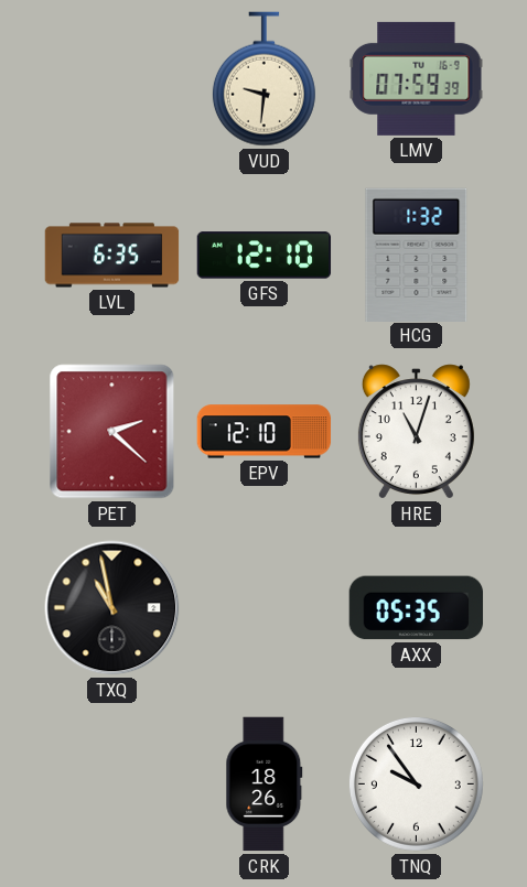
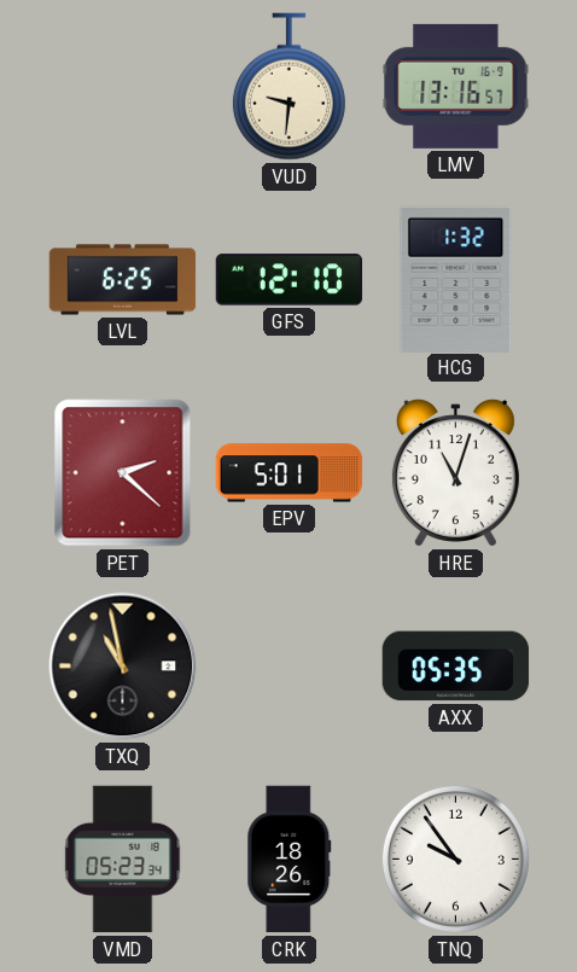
LMV: 07:59 -> 13:16
LVL: 6:35 -> 6:25
EPV: 12:10 -> 5:01
VMD: none -> 05:23
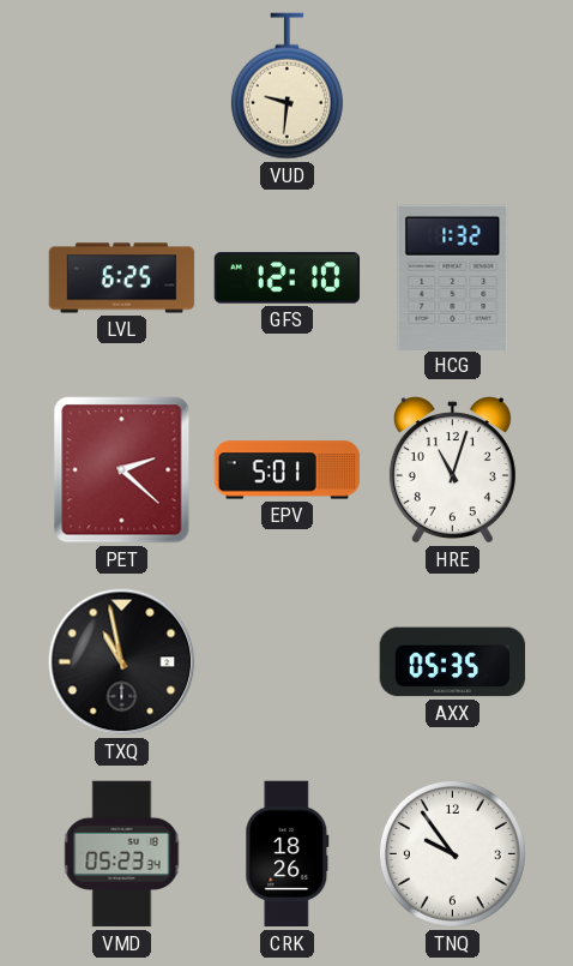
LMV: 13:16 -> none
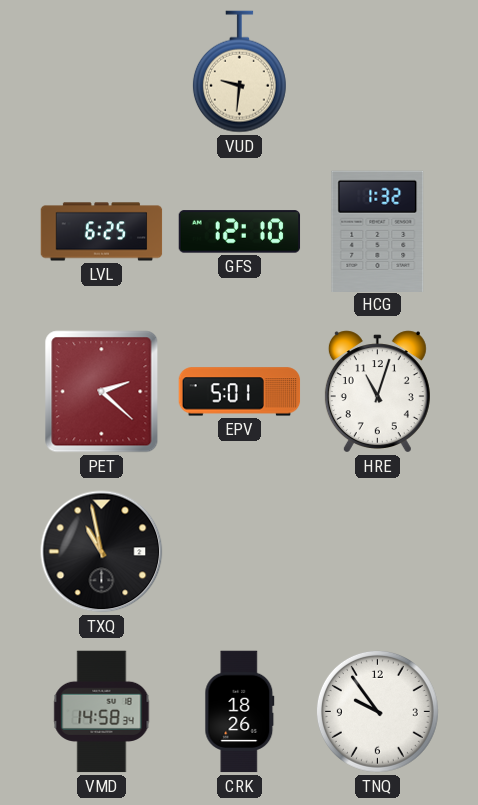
AXX: 05:35 -> none
VMD: 05:23 -> 14:58
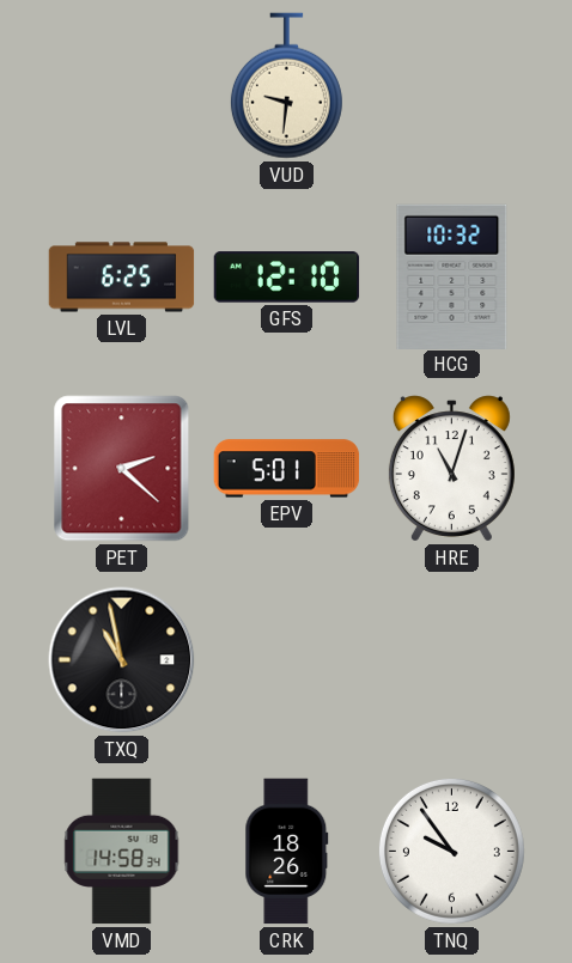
HCG: 1:32 -> 10:32
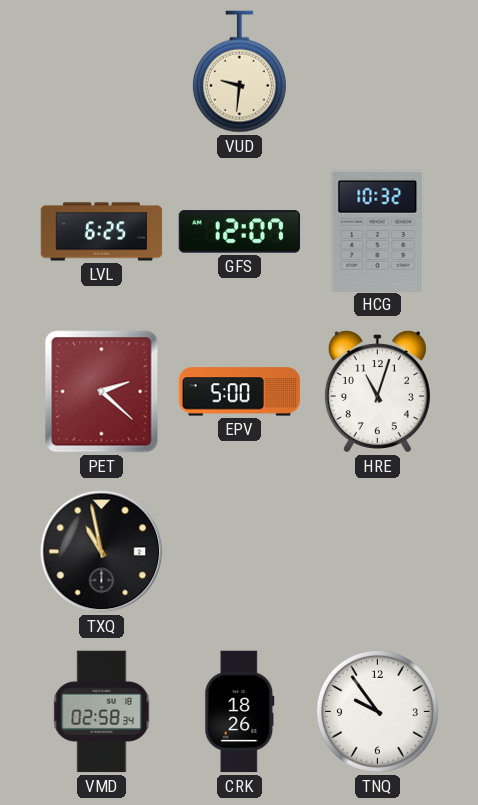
GFS: 12:10 -> 12:07
EPV: 5:01 -> 5:00
VMD: 14:58 -> 02:58
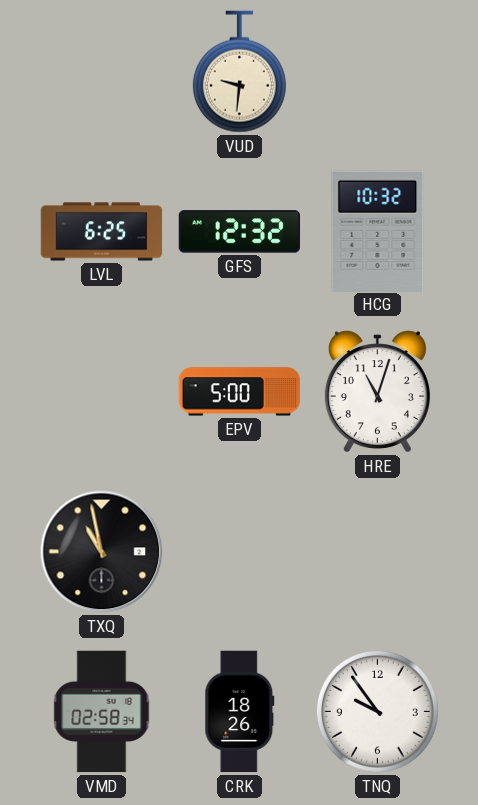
GFS: 12:07 -> 12:32
PET: 2:22 -> none
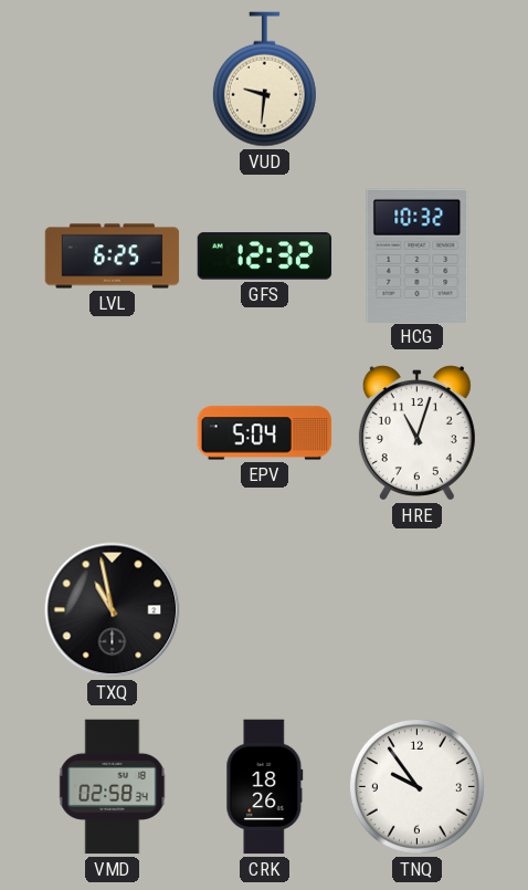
EPV: 5:00 -> 5:04
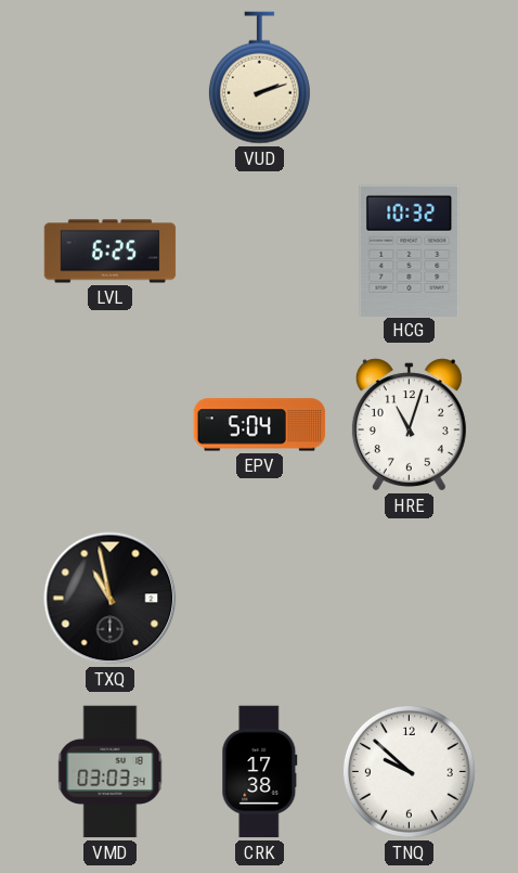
VUD: 9:31 -> 2:12
GFS: 12:32 -> none
VMD: 02:58 -> 03:03
CRK: 18:26 -> 17:38
TNQ: 9:54 -> 9:52
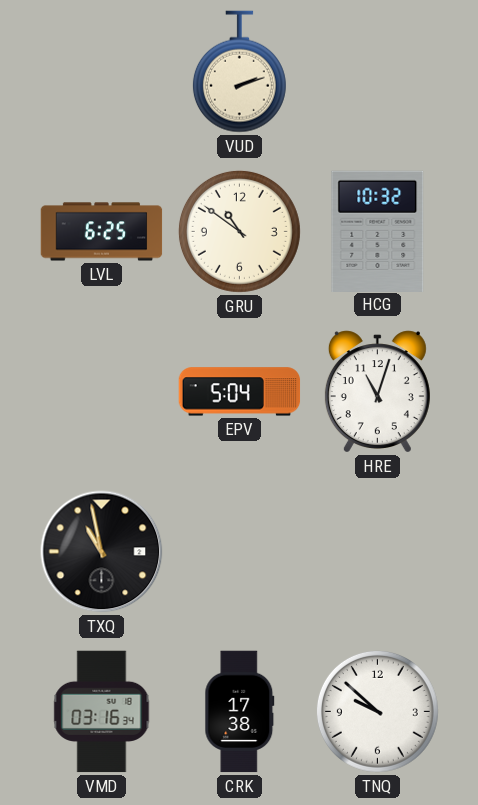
GRU: none -> 10:51
VMD: 03:03 -> 03:16
